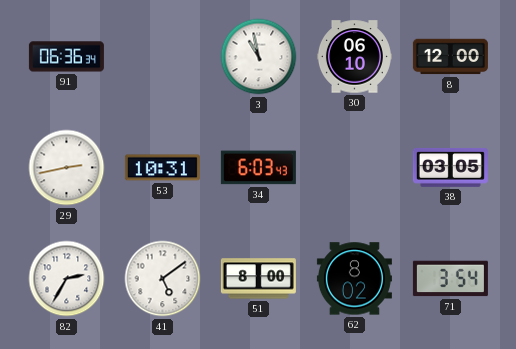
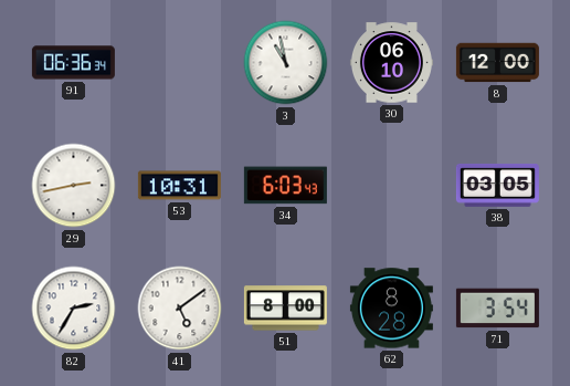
62: 8:02 -> 8:28
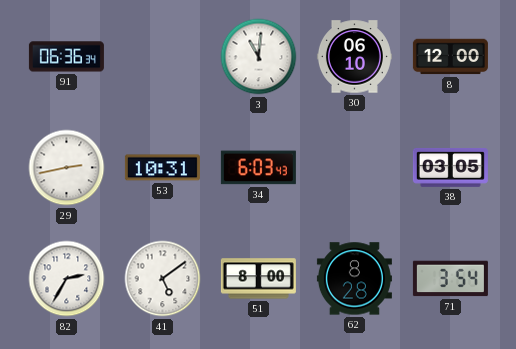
3: 10:58 -> 11:01
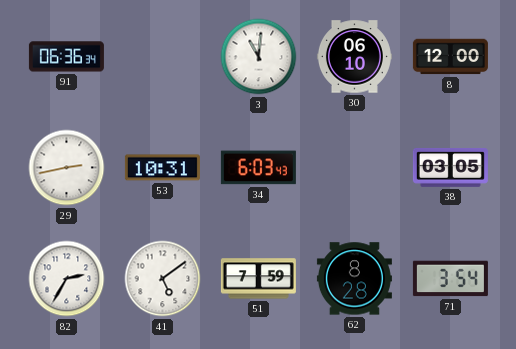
51: 8:00 -> 7:59
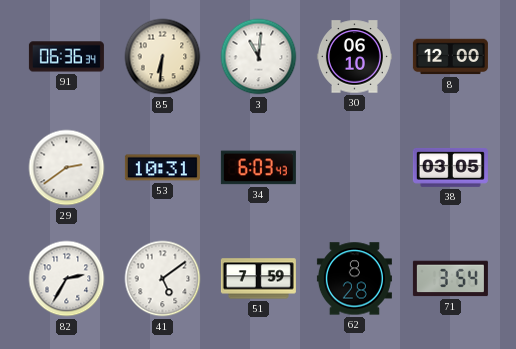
85: none -> 6:31
29: 2:43 -> 2:39
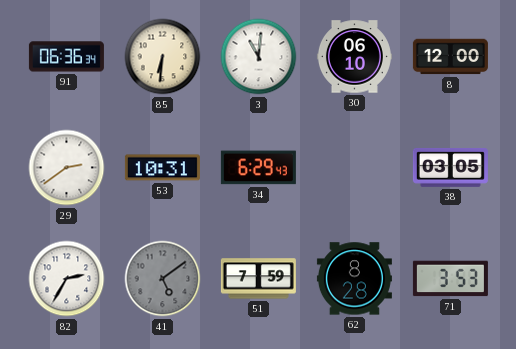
34: 6:03 -> 6:29
41 dial: white -> grey
71: 3:54 -> 3:53
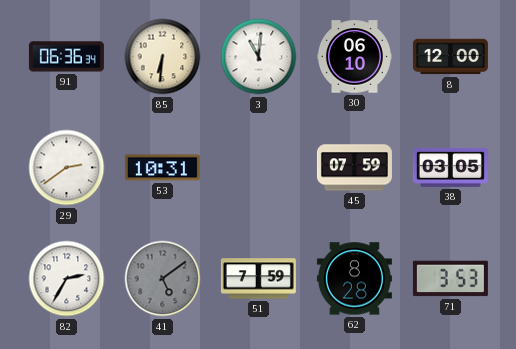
34: 6:29 -> none
45: none -> 07:59
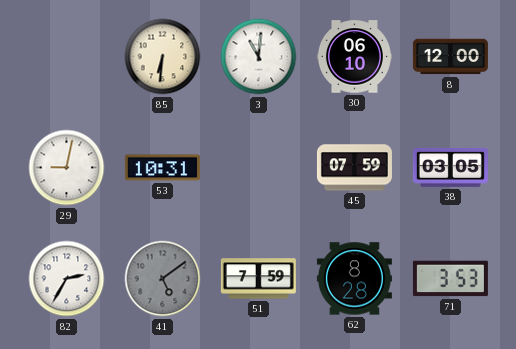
91: 06:36 -> none
29: 2:39 -> 9:02
